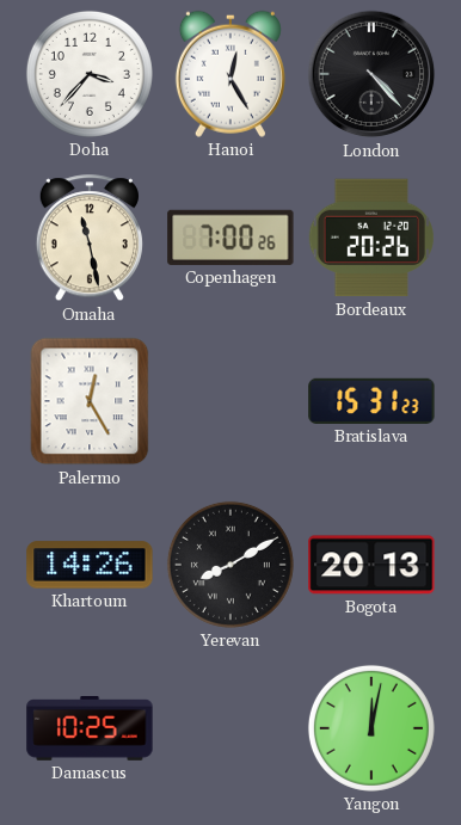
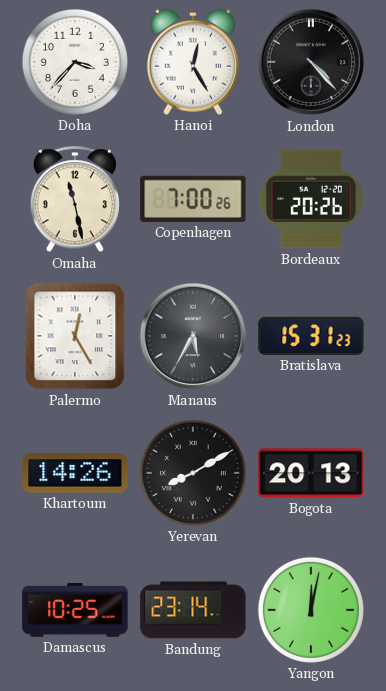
Manaus: none -> 5:35
Bandung: none -> 23:14
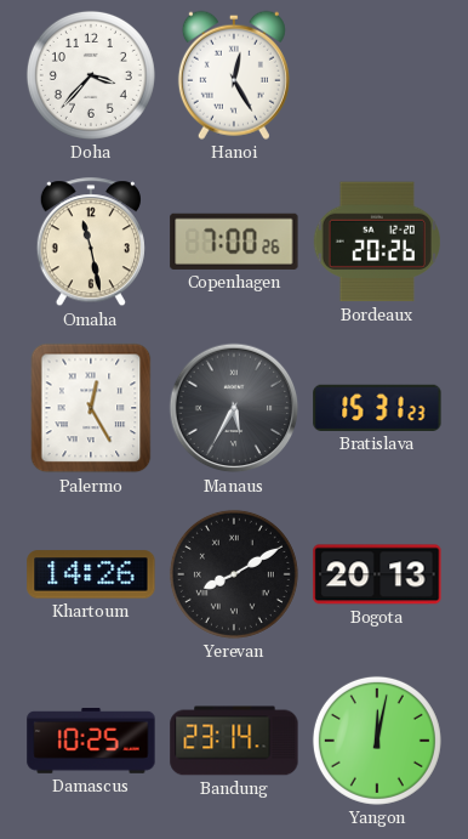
London: 4:23 -> none
